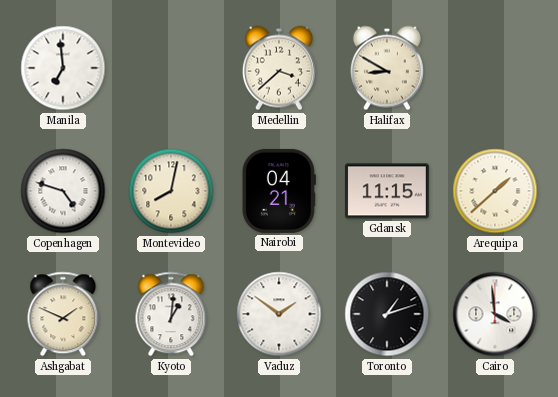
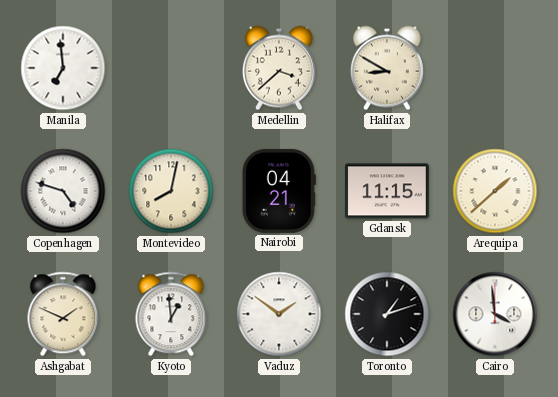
Kyoto: 1:01 -> 12:59
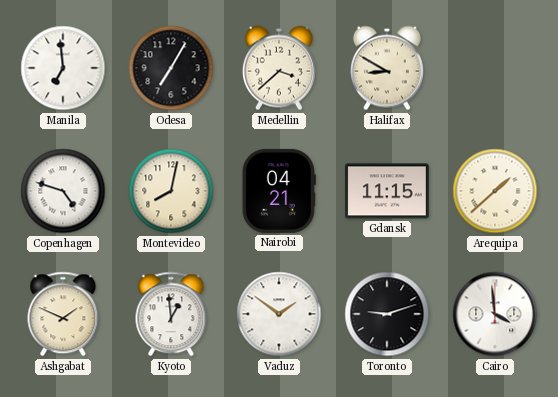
Odesa: none -> 7:05
Toronto: 1:12 -> 9:12
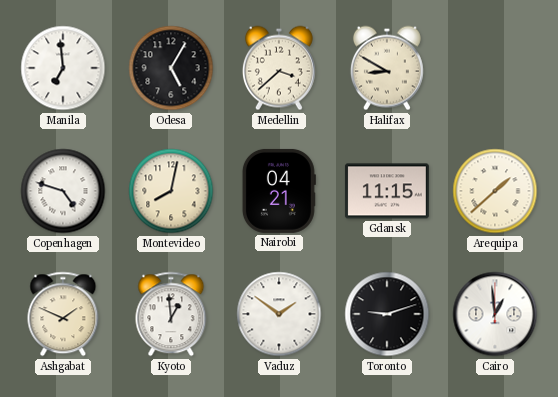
Odesa: 7:05 -> 5:05
Cairo: 3:59 -> 12:59
